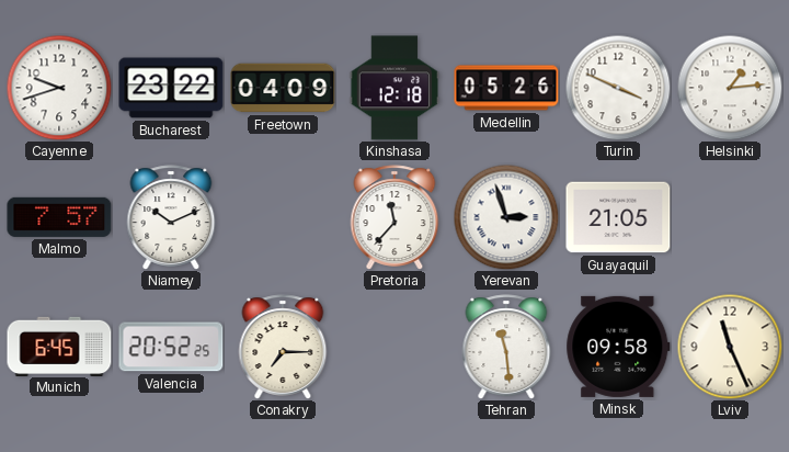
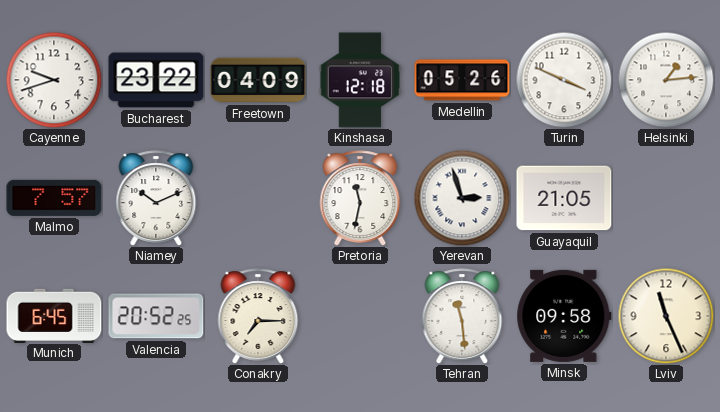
Pretoria: 11:37 -> 11:32
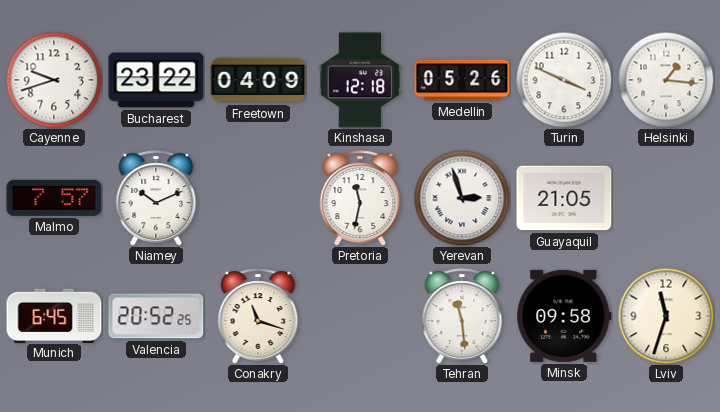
Helsinki: 1:14 -> 1:16
Conakry: 7:15 -> 11:18
Lviv: 11:26 -> 11:33
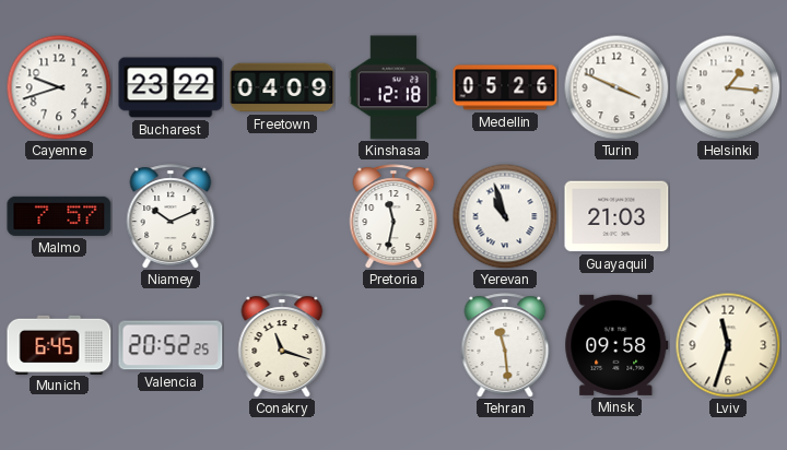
Yerevan: 2:57 -> 10:57
Guayaquil: 21:05 -> 21:03
